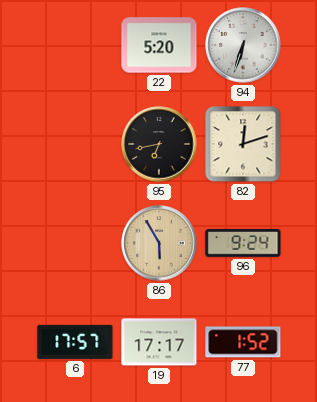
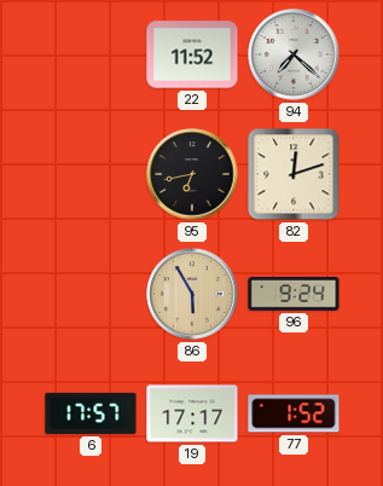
22: 5:20 -> 11:52
94: 6:33 -> 7:22
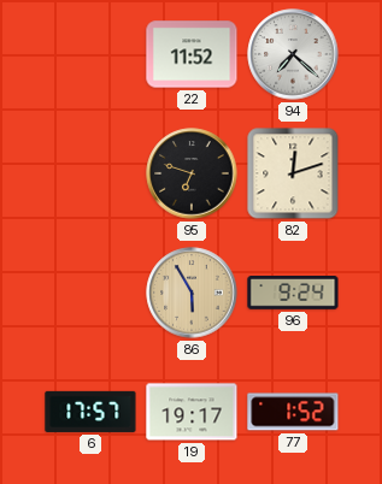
95: 6:43 -> 6:48
19: 17:17 -> 19:17
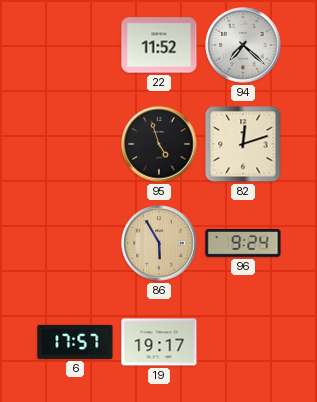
95: 6:48 -> 4:57
77: 1:52 -> none
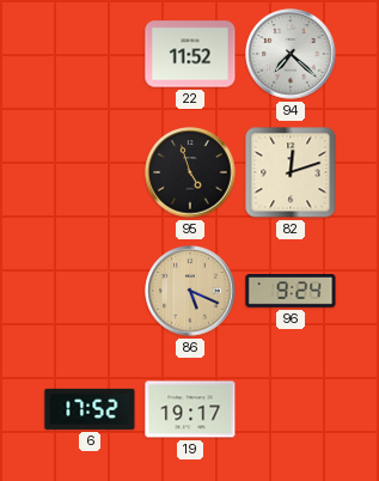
86: 5:55 -> 5:19
6: 17:57 -> 17:52
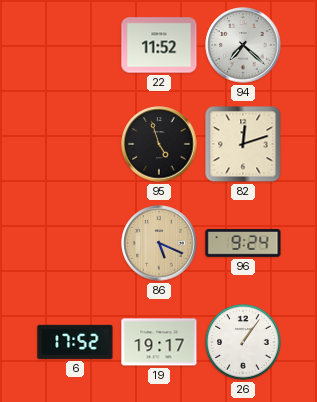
26: none -> 1:06
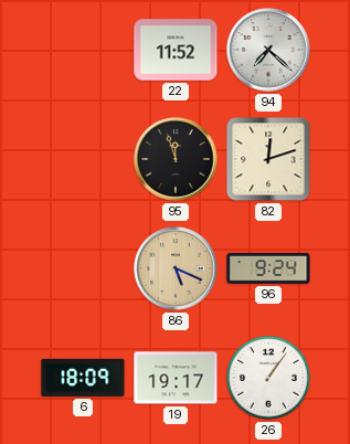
95: 4:57 -> 11:57
6: 17:52 -> 18:09
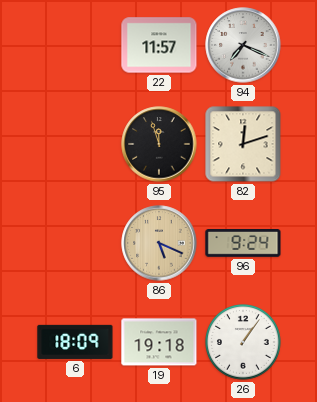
22: 11:52 -> 11:57
94: 7:22 -> 7:19
19: 19:17 -> 19:18
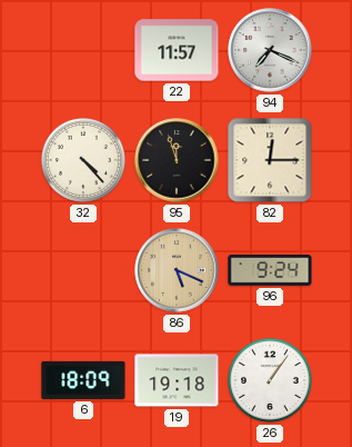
32: none -> 4:23
82: 12:12 -> 12:15
